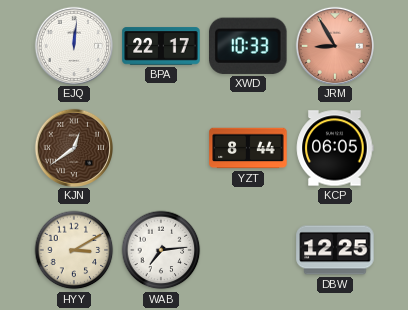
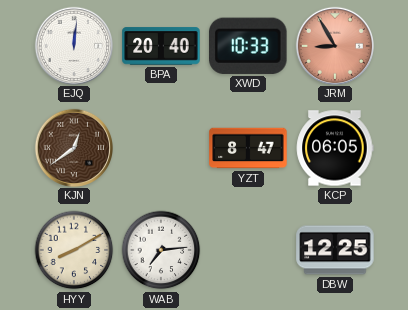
BPA: 22:17 -> 20:40
YZT: 8:44 -> 8:47
HYY: 3:10 -> 8:10
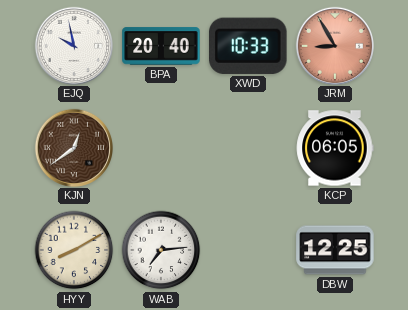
EJQ: 12:01 -> 9:58
YZT: 8:47 -> none
